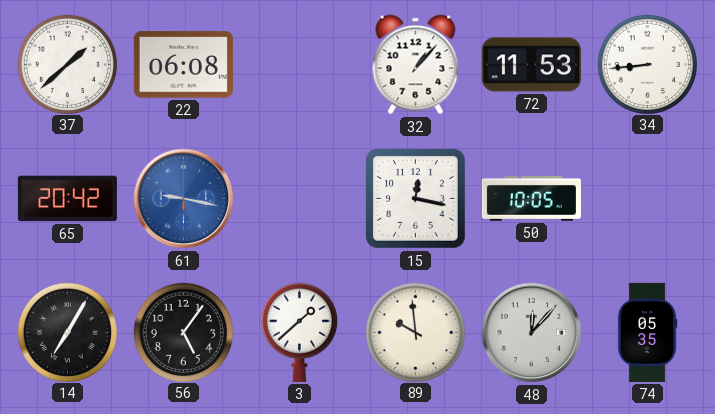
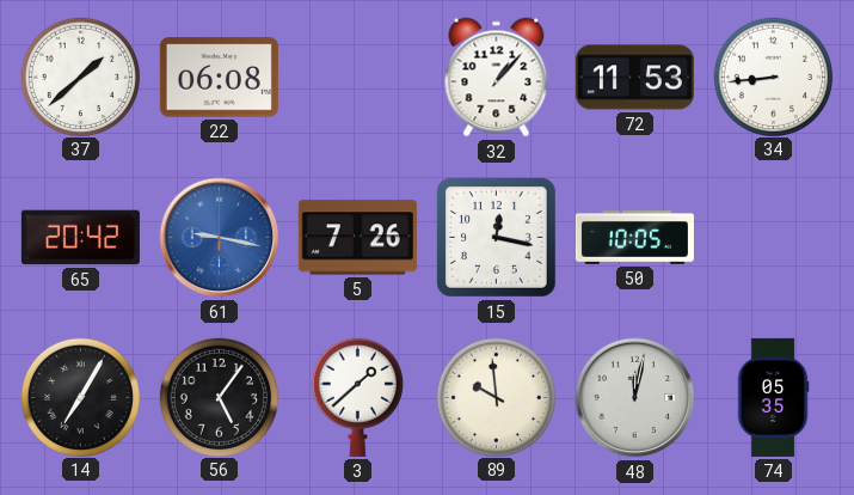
5: none -> 7:26
48: 12:07 -> 12:02
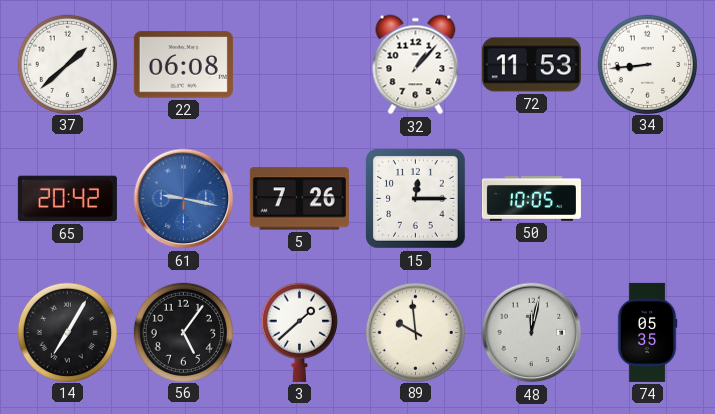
15: 12:17 -> 12:15
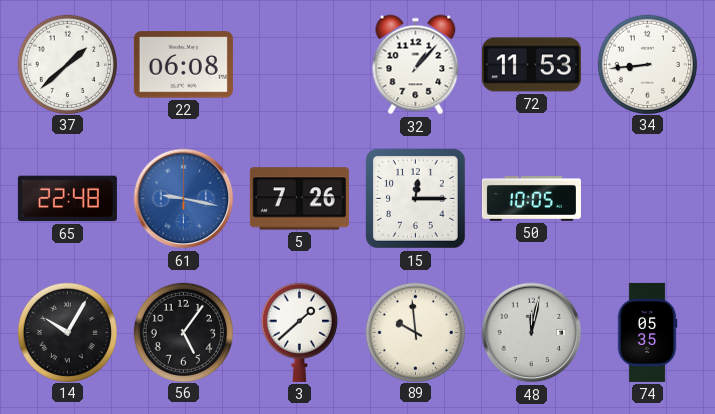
65: 20:42 -> 22:48
14: 7:05 -> 10:05
